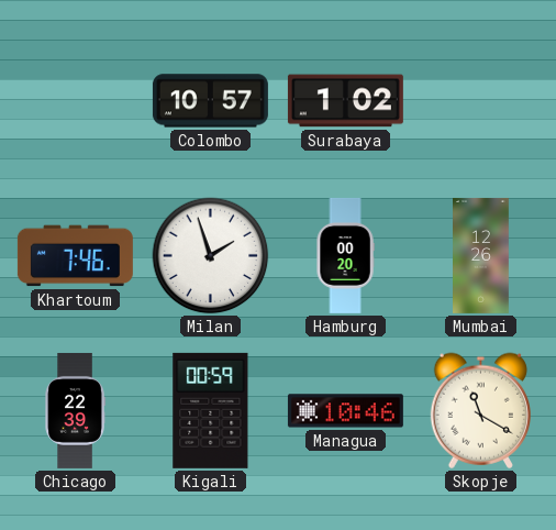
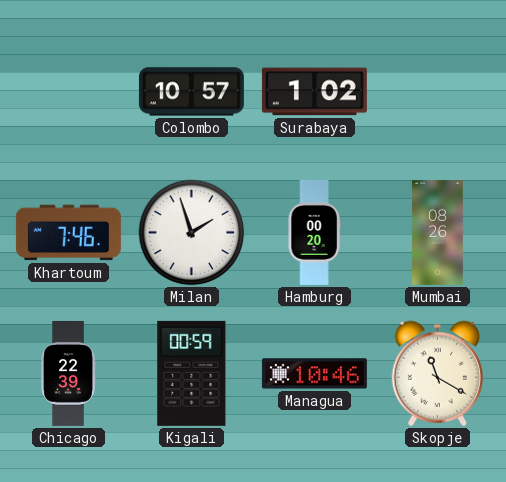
Mumbai: 12:26 -> 08:26
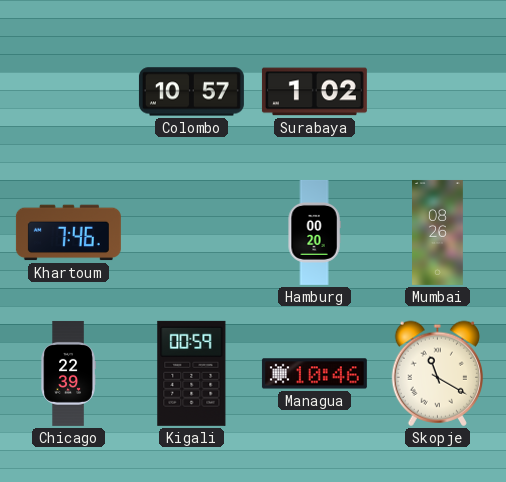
Milan: 1:57 -> none
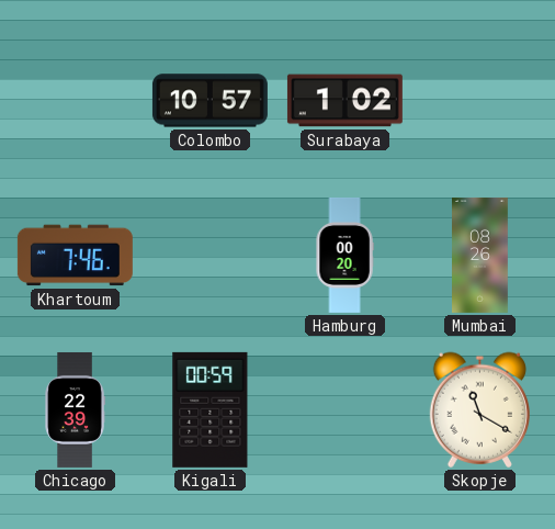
Managua: 10:46 -> none
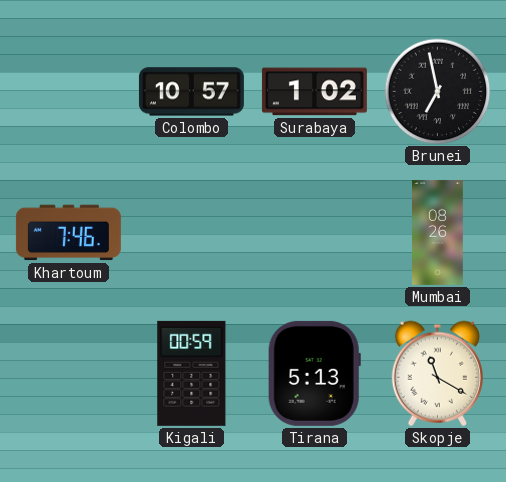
Brunei: none -> 6:58
Hamburg: 00:20 -> none
Chicago: 22:39 -> none
Tirana: none -> 5:13
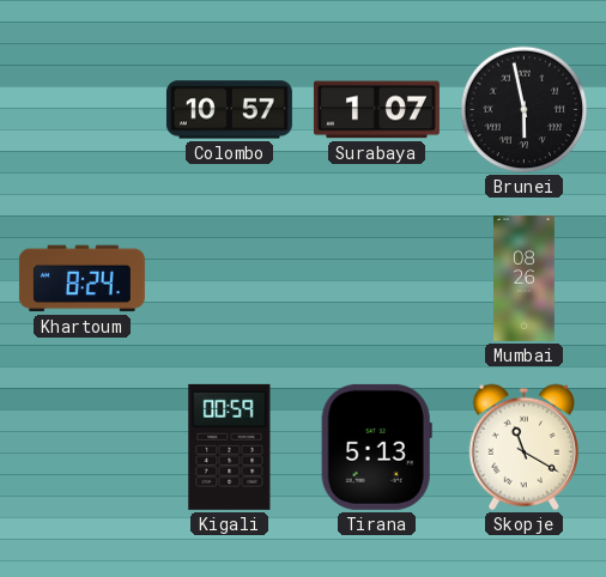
Surabaya: 1:02 -> 1:07
Brunei: 6:58 -> 5:58
Khartoum: 7:46 -> 8:24
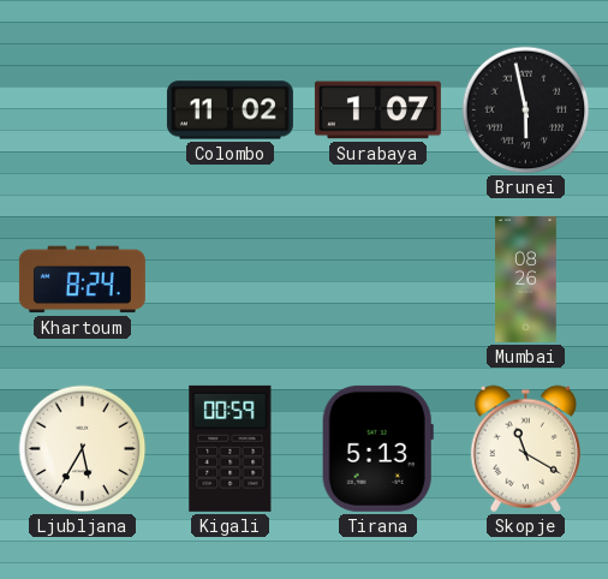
Colombo: 10:57 -> 11:02
Ljubljana: none -> 5:35
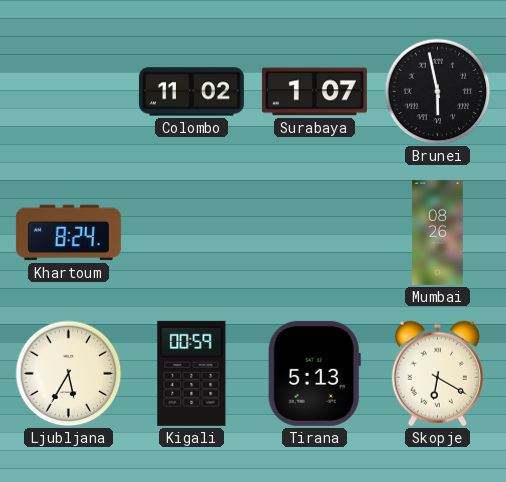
Skopje: 11:20 -> 6:20
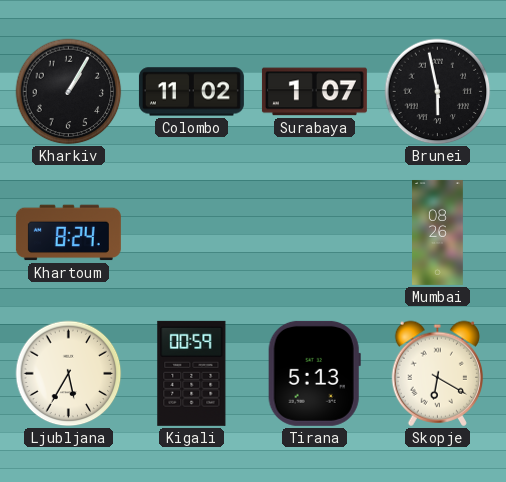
Kharkiv: none -> 1:05
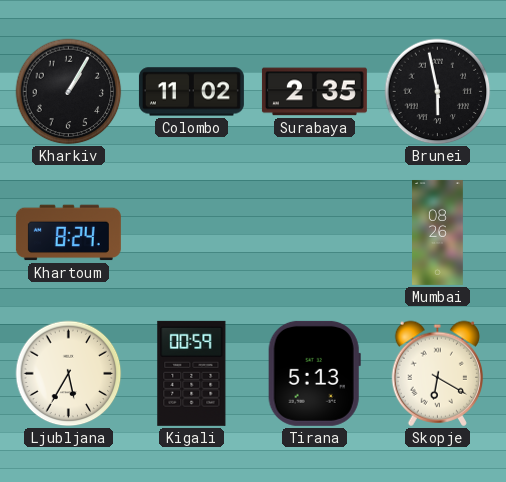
Surabaya: 1:07 -> 2:35
